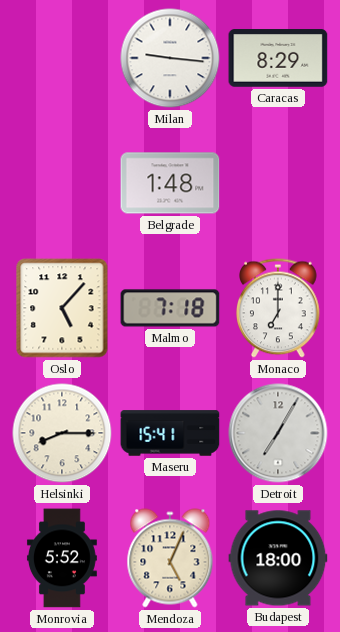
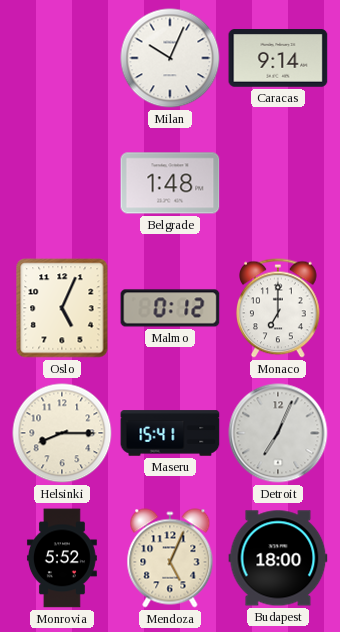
Milan: 9:16 -> 10:04
Caracas: 8:29 -> 9:14
Oslo: 5:07 -> 5:04
Malmo: 7:18 -> 0:12
Detroit: 7:05 -> 7:04
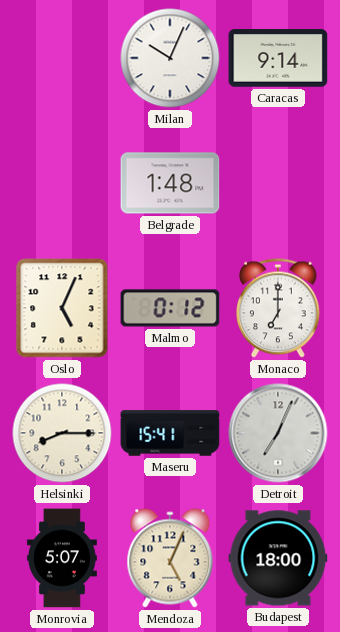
Monrovia: 5:52 -> 5:07
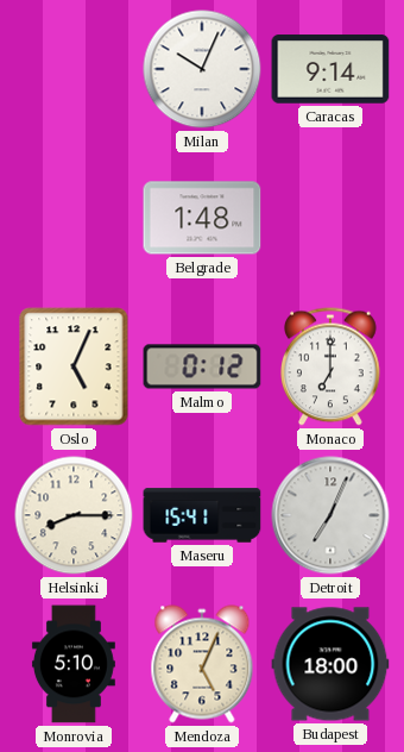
Monrovia: 5:07 -> 5:10
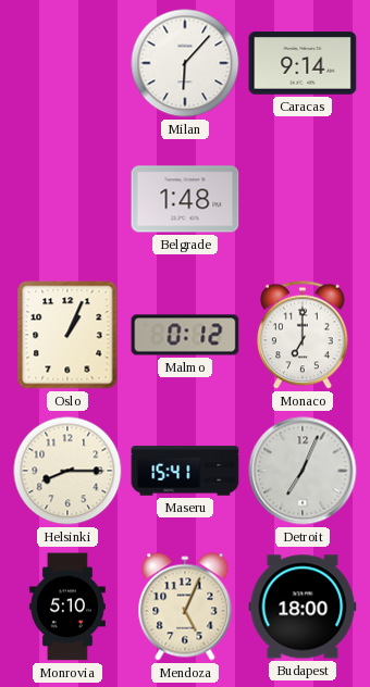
Milan: 10:04 -> 6:07
Oslo: 5:04 -> 1:04
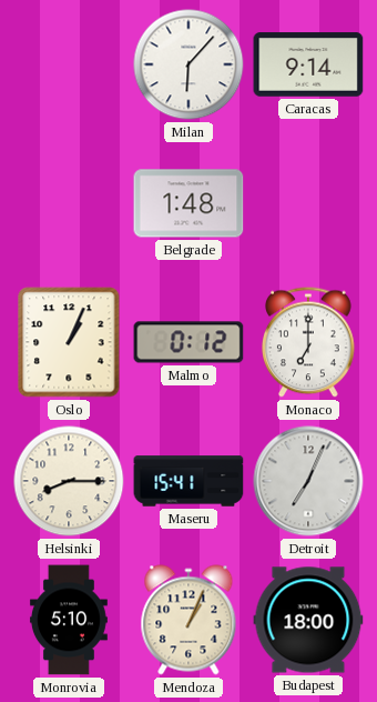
Mendoza: 5:04 -> 1:04
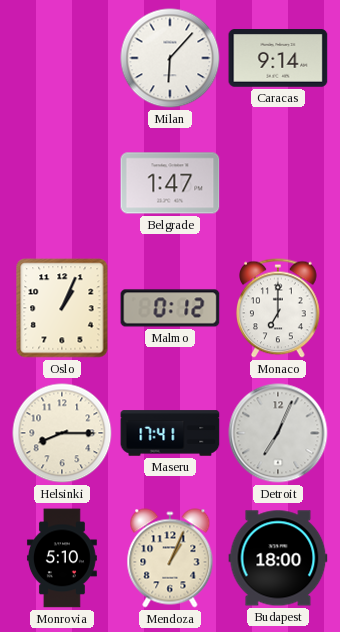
Belgrade: 1:48 -> 1:47
Maseru: 15:41 -> 17:41
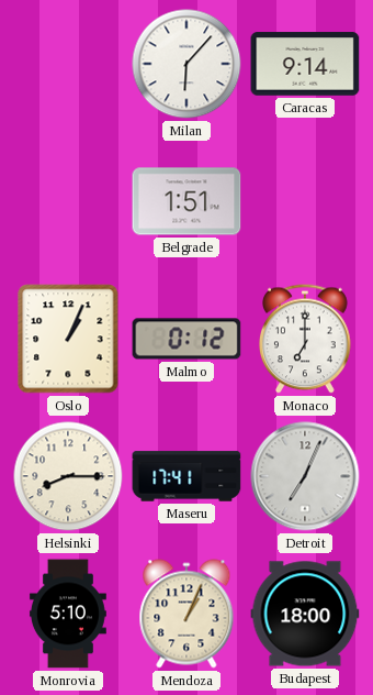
Belgrade: 1:47 -> 1:51
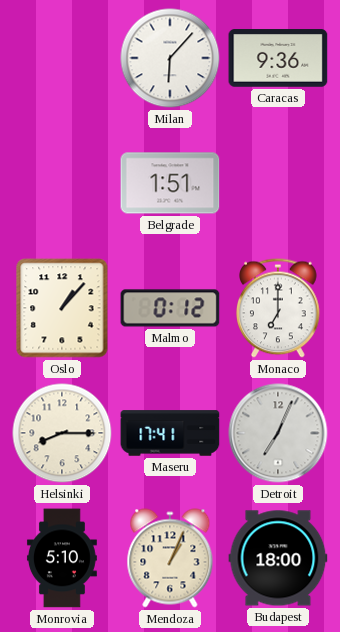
Caracas: 9:14 -> 9:36
Oslo: 1:04 -> 1:07
